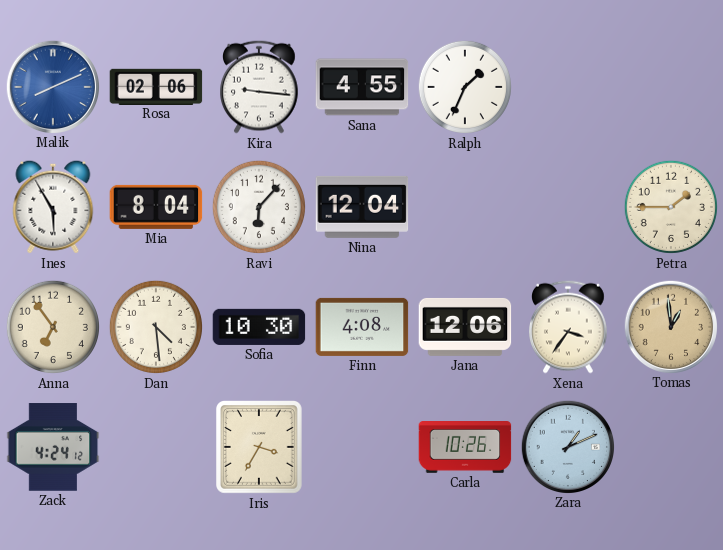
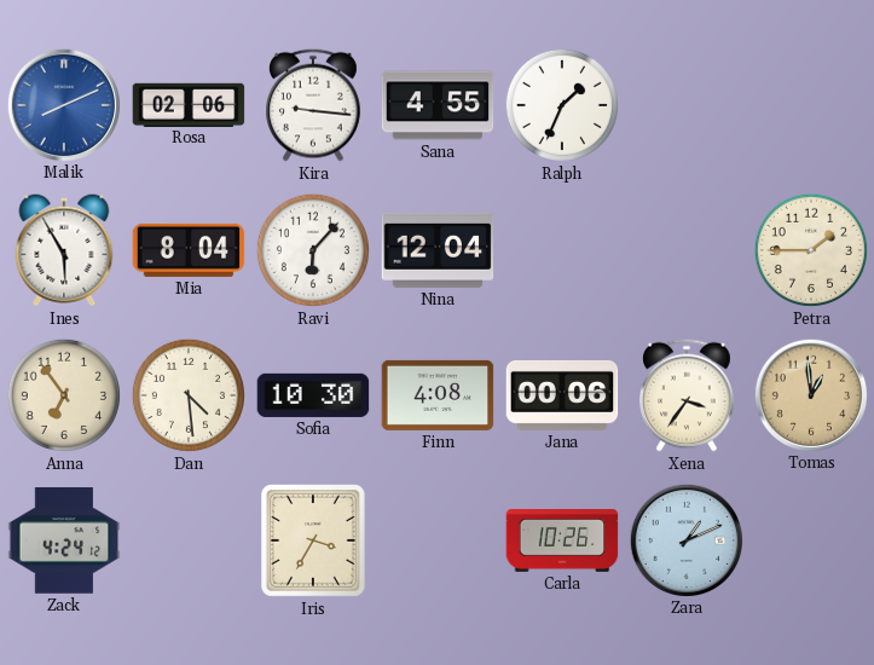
Jana: 12:06 -> 00:06
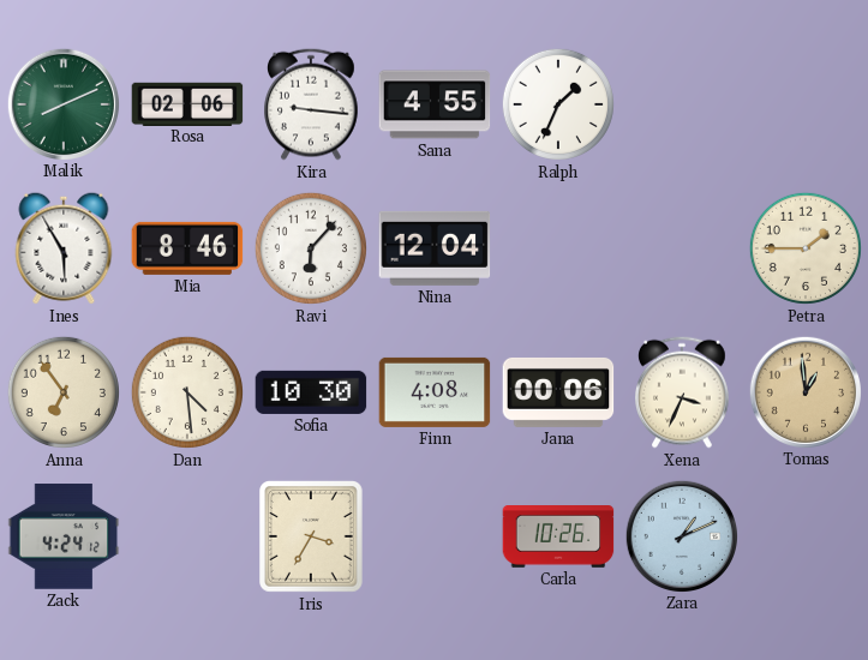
Malik dial: blue -> green
Mia: 8:04 -> 8:46
Xena: 3:36 -> 3:34
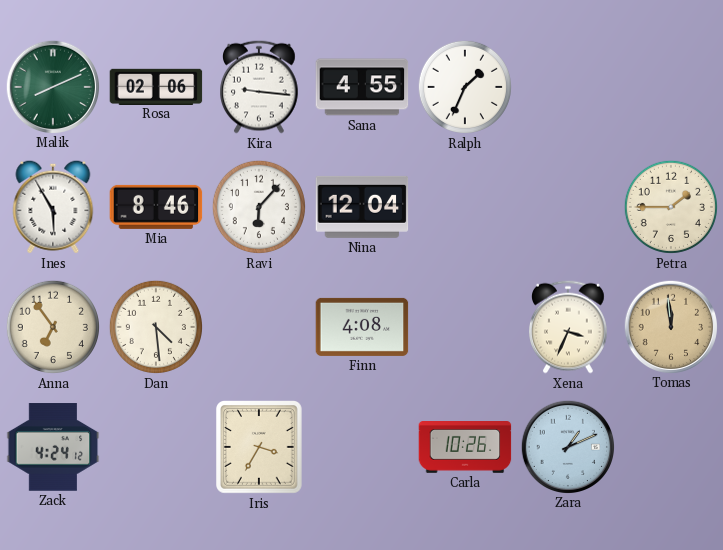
Sofia: 10:30 -> none
Jana: 00:06 -> none
Tomas: 12:59 -> 11:59
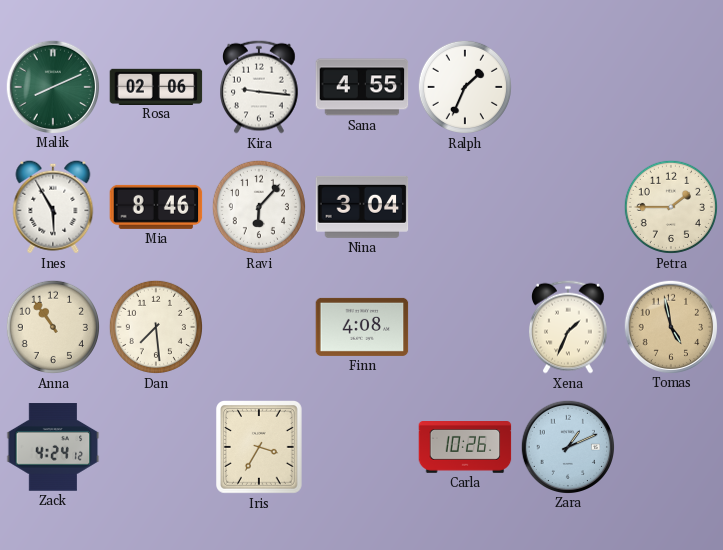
Nina: 12:04 -> 3:04
Anna: 6:54 -> 10:54
Dan: 4:29 -> 7:29
Xena: 3:34 -> 1:34
Tomas: 11:59 -> 4:58
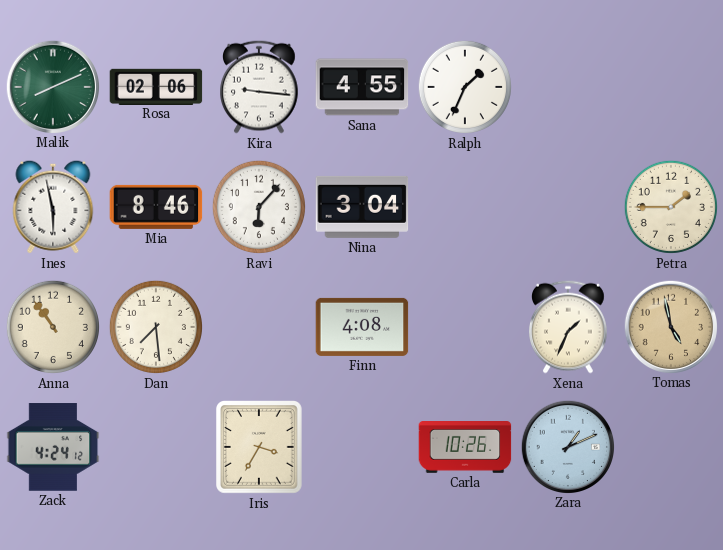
Ines: 5:55 -> 5:58
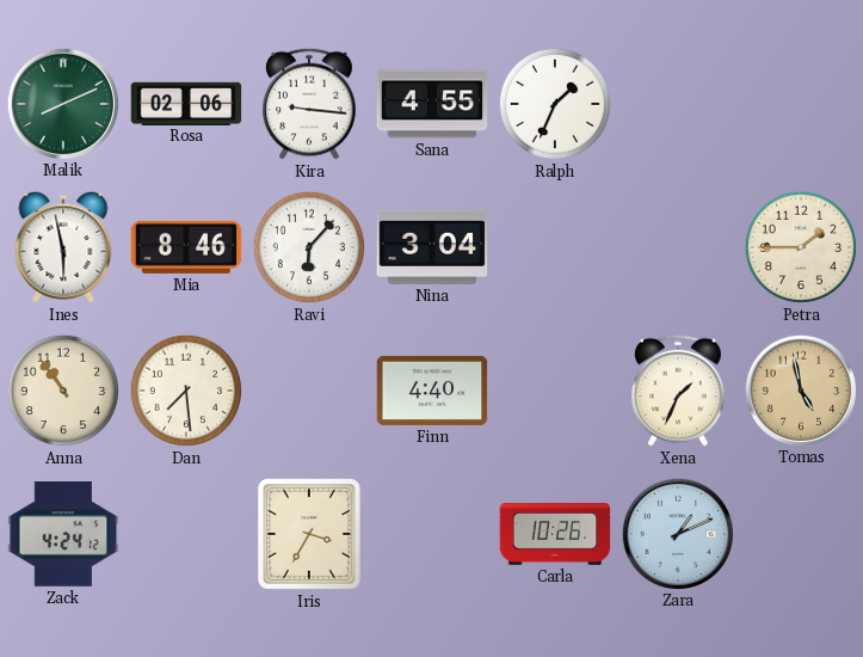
Finn: 4:08 -> 4:40
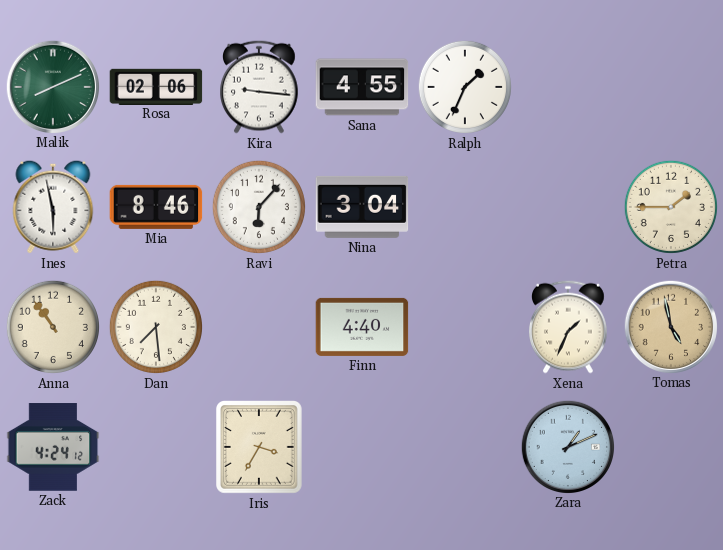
Carla: 10:26 -> none
